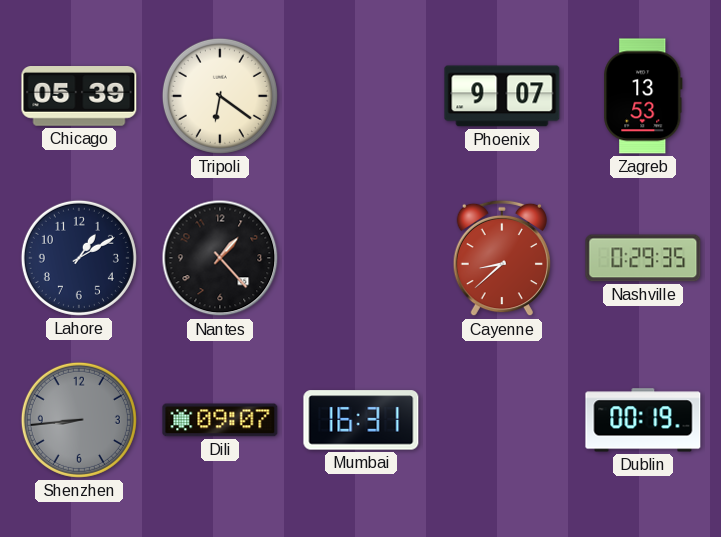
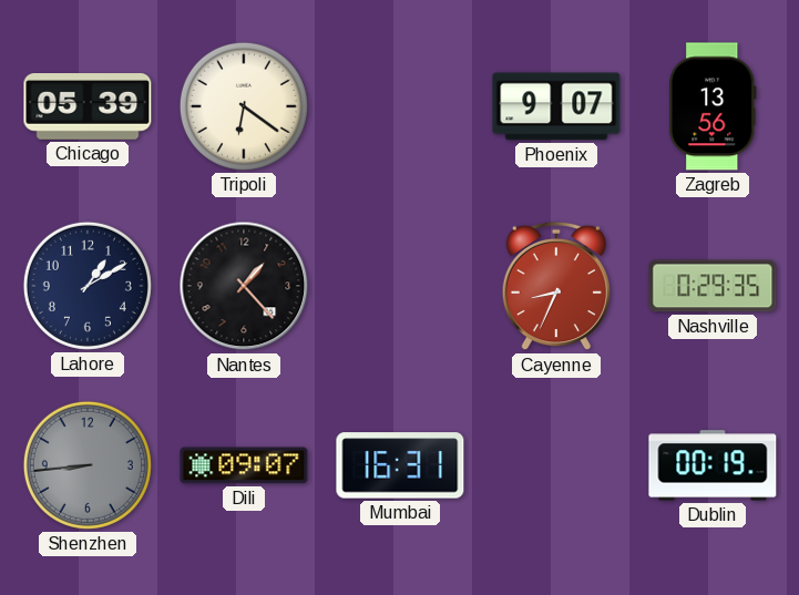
Zagreb: 13:53 -> 13:56
Cayenne: 8:38 -> 8:34
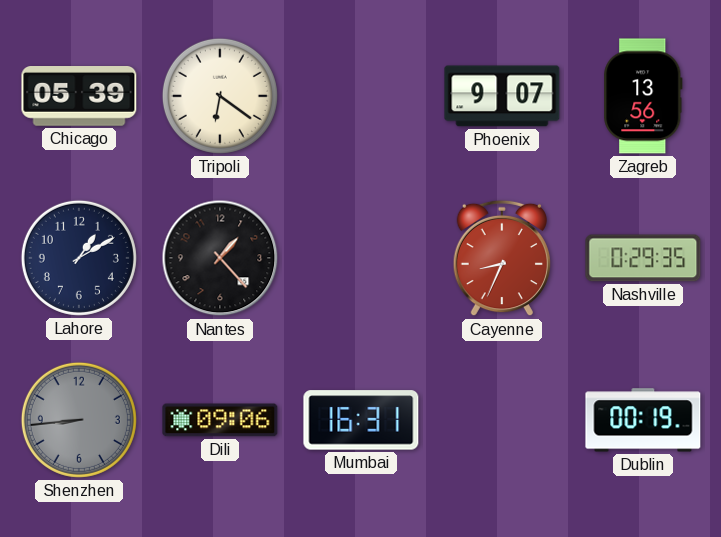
Dili: 09:07 -> 09:06
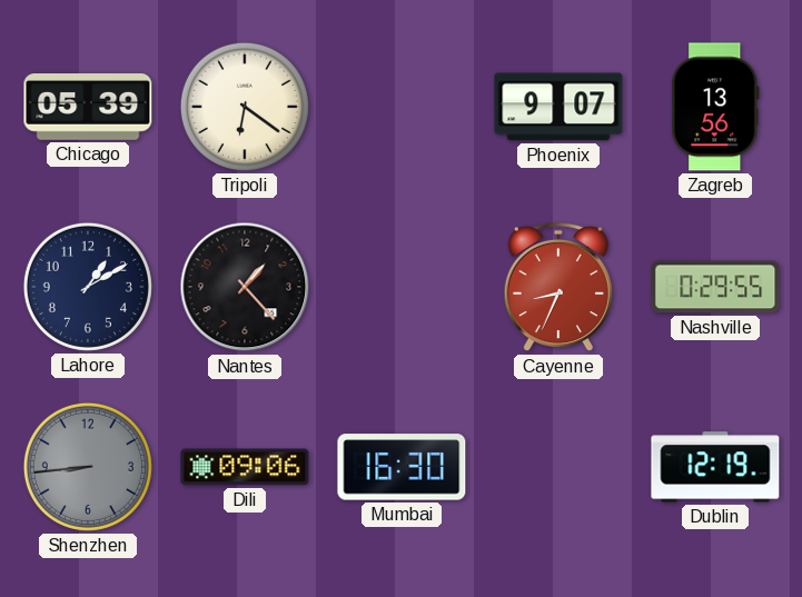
Nashville: 0:29:35 -> 0:29:55
Mumbai: 16:31 -> 16:30
Dublin: 00:19 -> 12:19
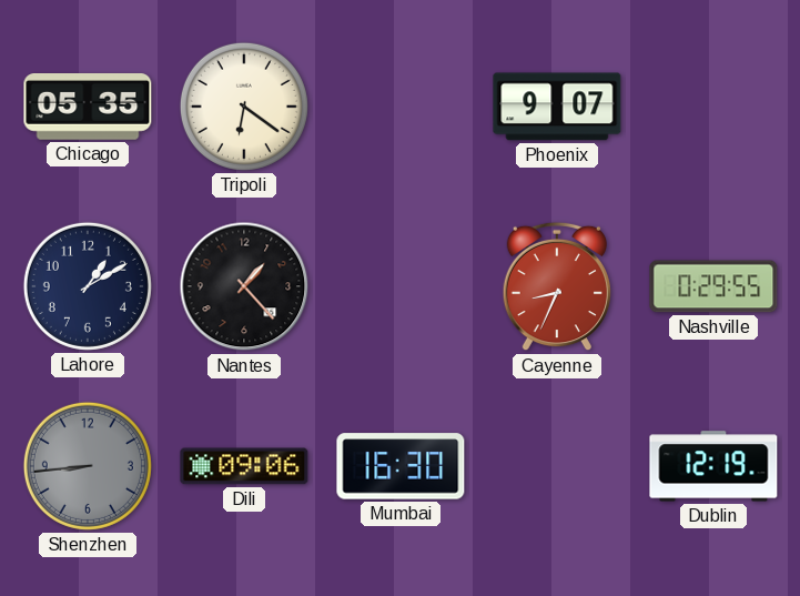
Chicago: 05:39 -> 05:35
Zagreb: 13:56 -> none
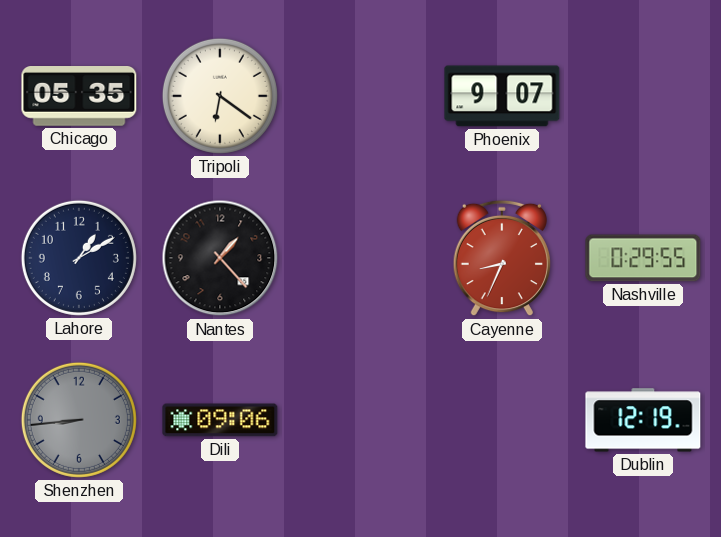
Mumbai: 16:30 -> none
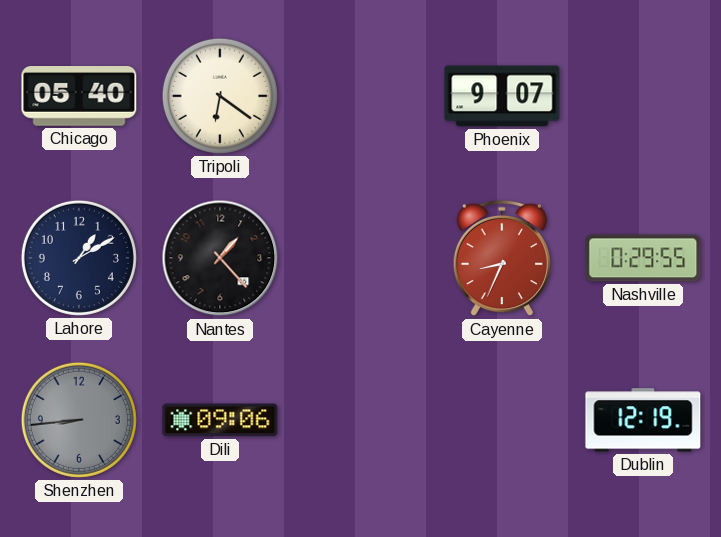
Chicago: 05:35 -> 05:40
